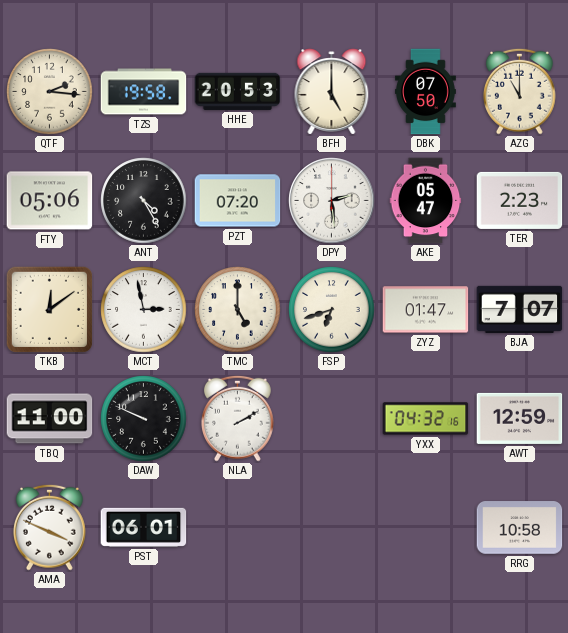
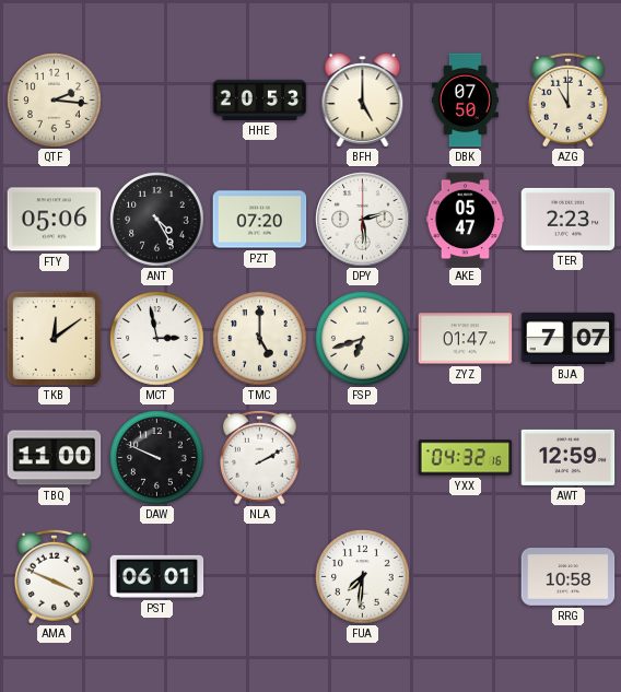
TZS: 19:58 -> none
FUA: none -> 7:31
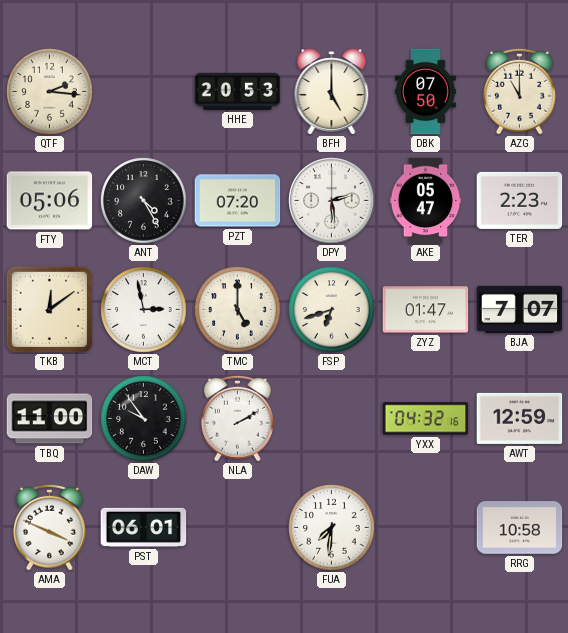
DAW: 9:49 -> 9:54
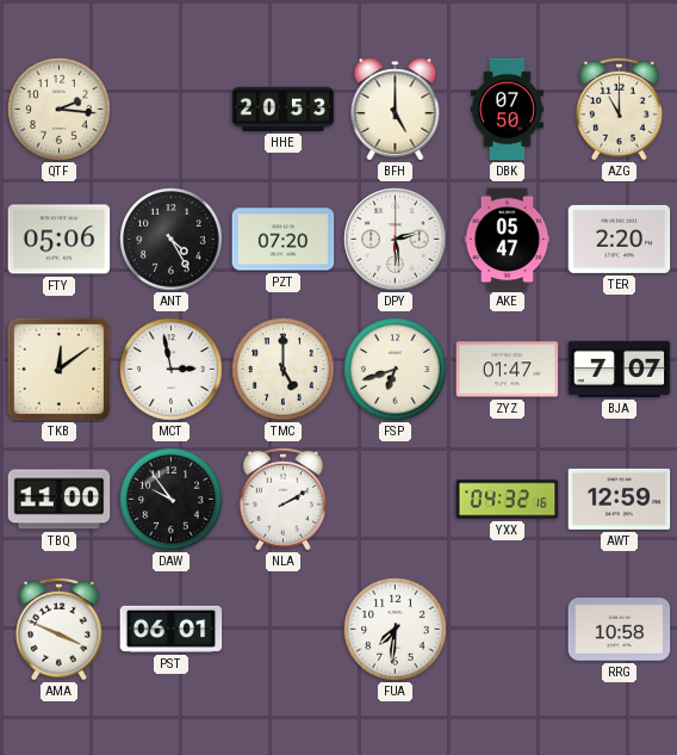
TER: 2:23 -> 2:20
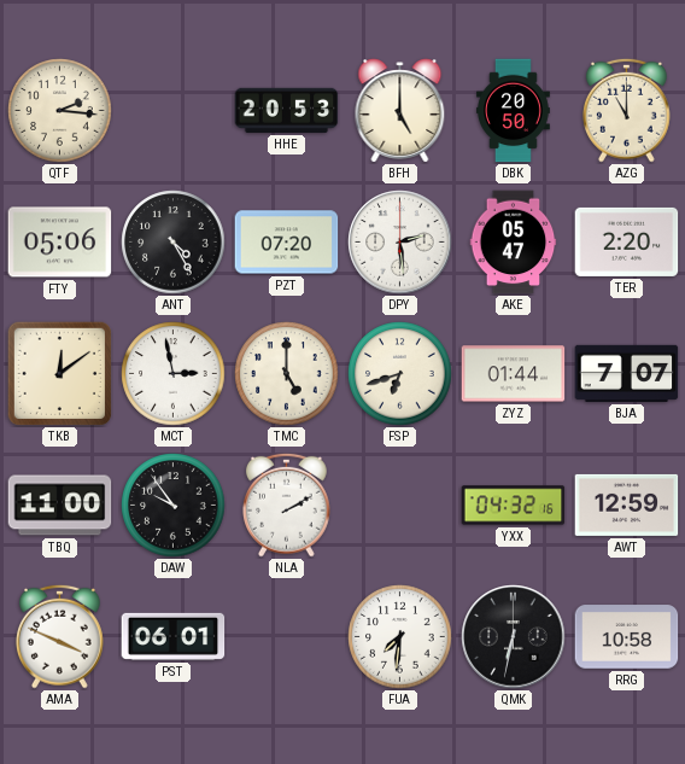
DBK: 07:50 -> 20:50
ZYZ: 01:47 -> 01:44
QMK: none -> 6:32
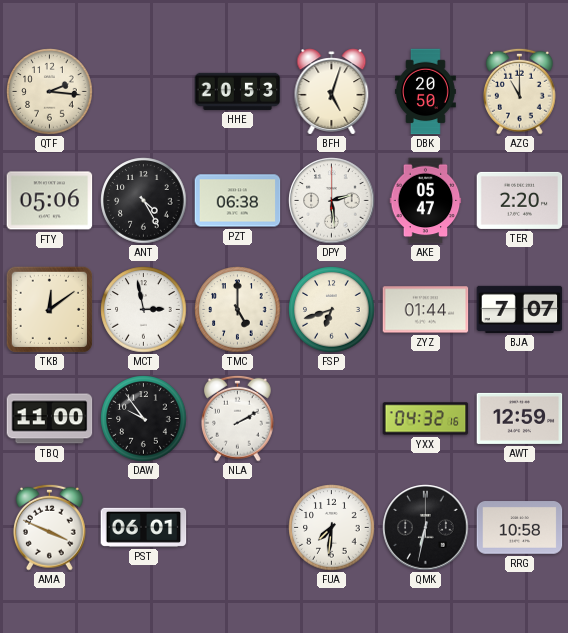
BFH: 5:00 -> 5:03
PZT: 07:20 -> 06:38
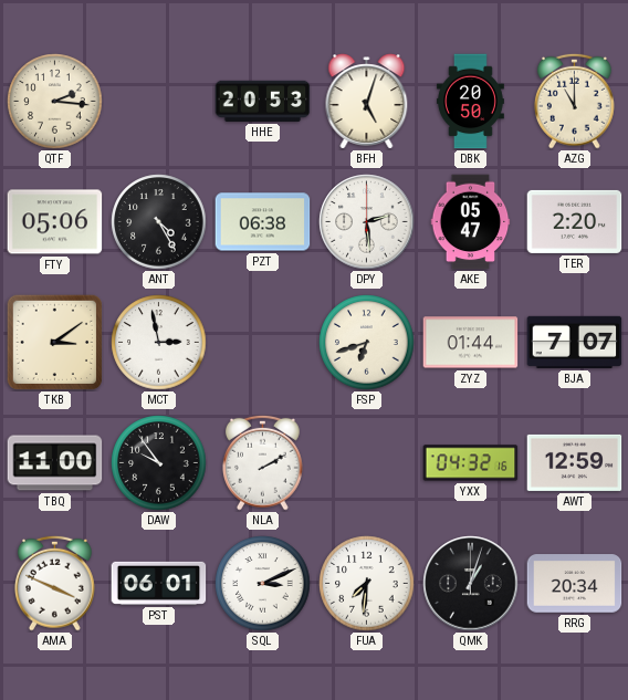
TKB: 12:09 -> 3:09
TMC: 5:00 -> none
SQL: none -> 3:11
QMK: 6:32 -> 1:03
RRG: 10:58 -> 20:34
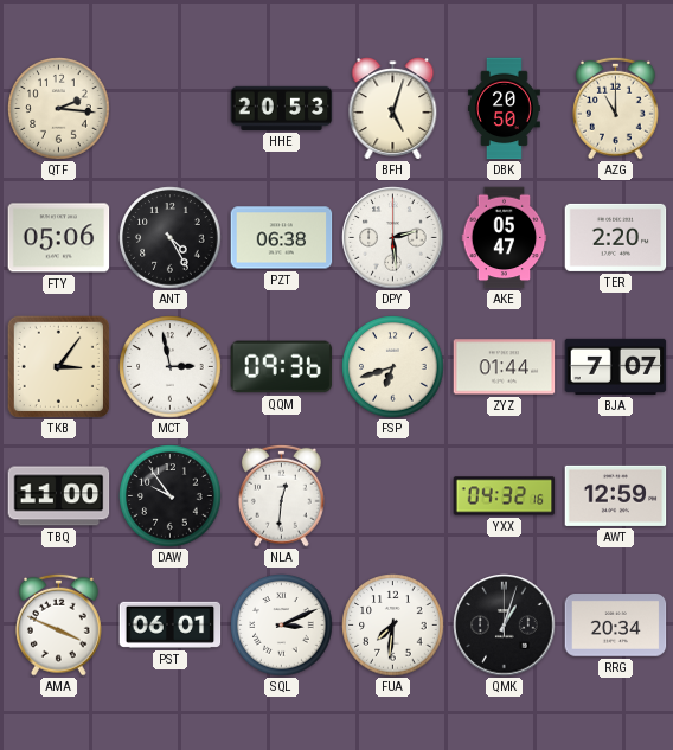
TKB: 3:09 -> 3:06
QQM: none -> 09:36
NLA: 2:10 -> 12:31
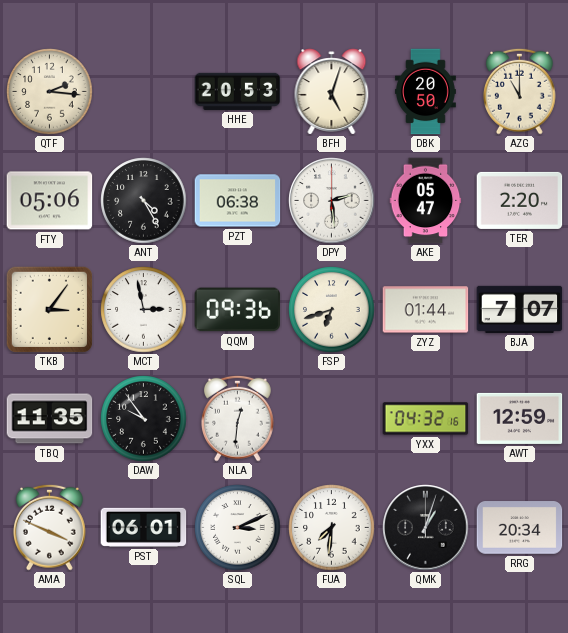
TBQ: 11:00 -> 11:35
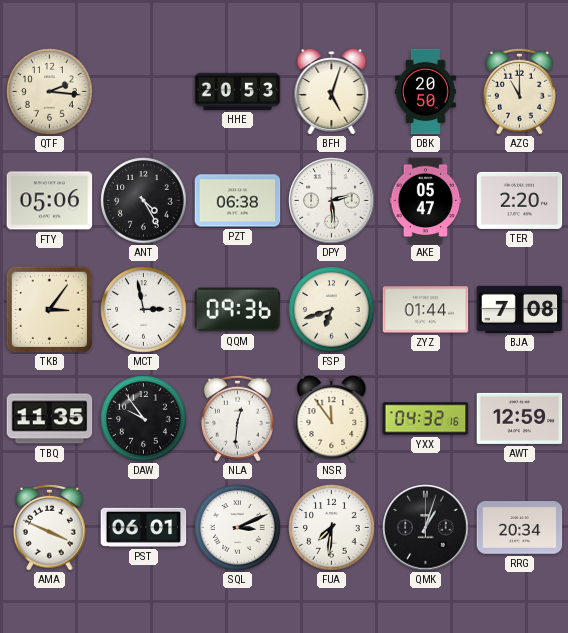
BJA: 7:07 -> 7:08
NSR: none -> 11:54
